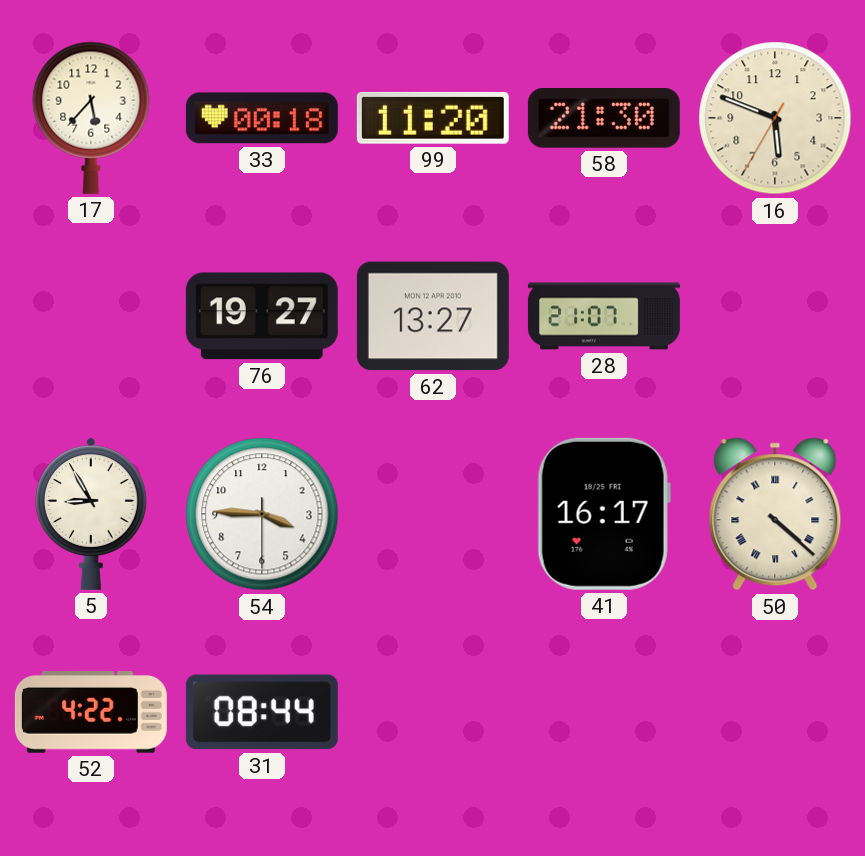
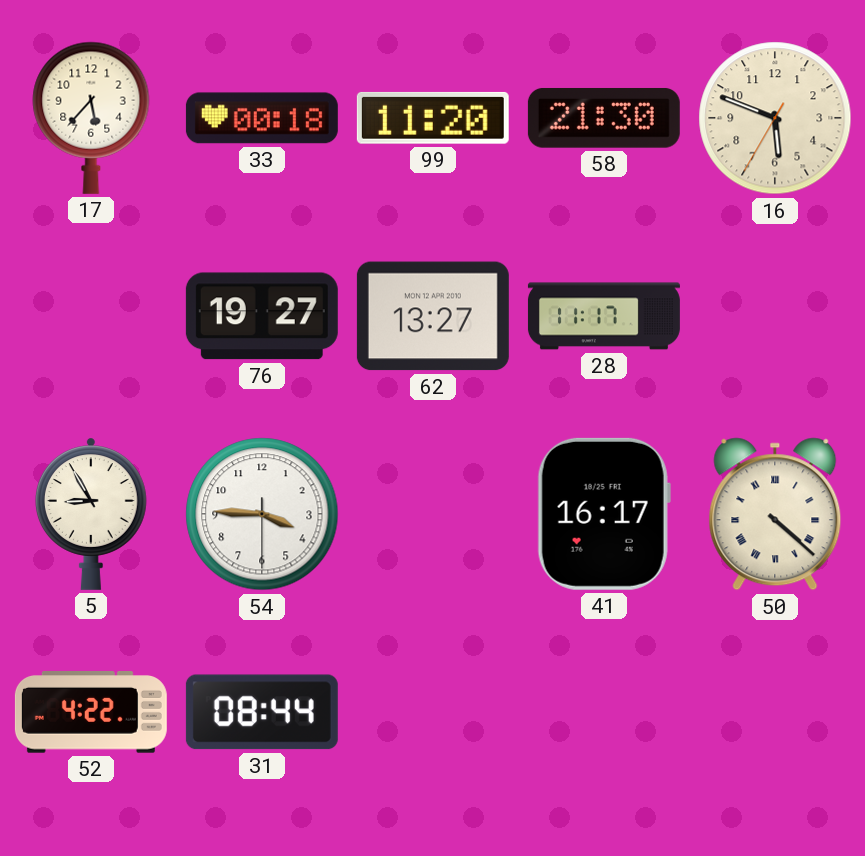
28: 21:07 -> 11:17
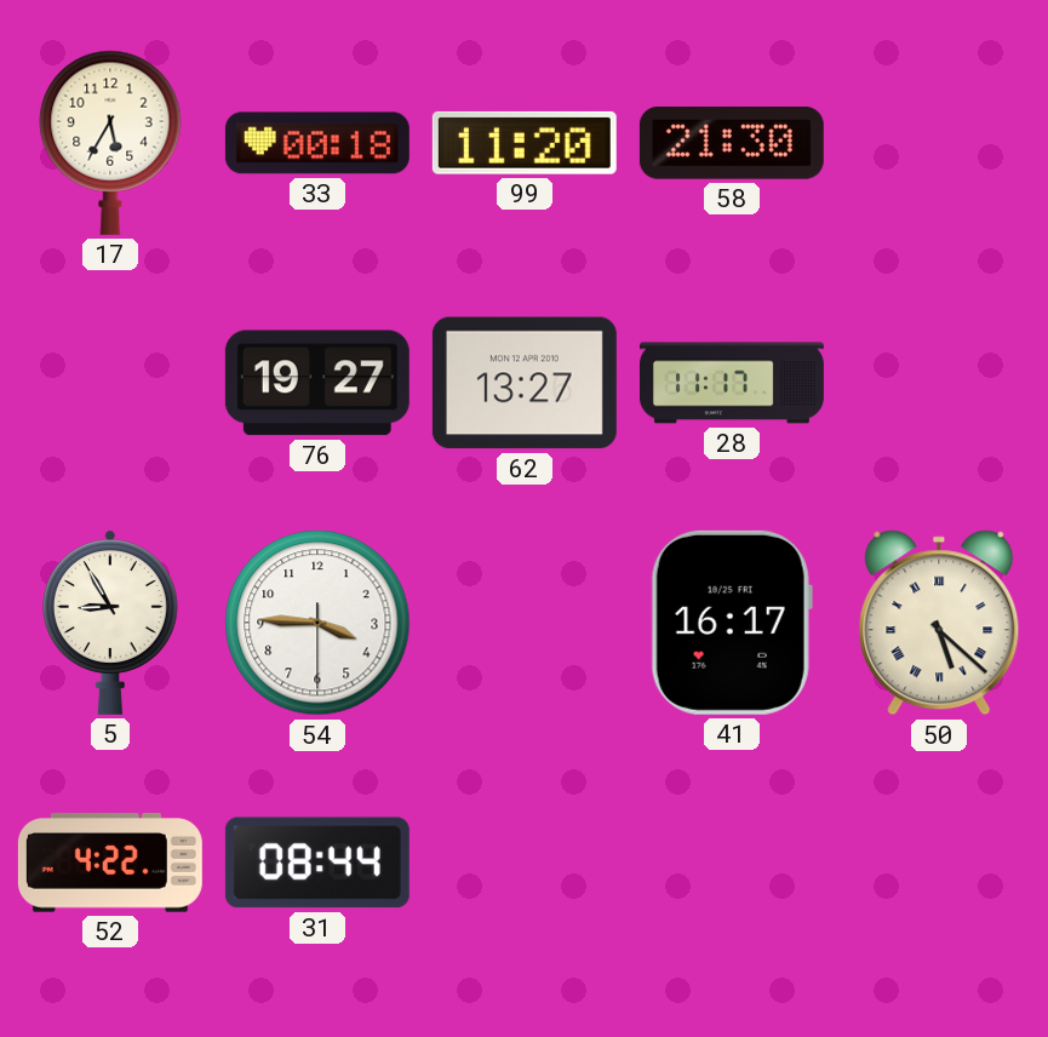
17: 5:37 -> 5:35
16: 5:48 -> none
50: 4:22 -> 5:22
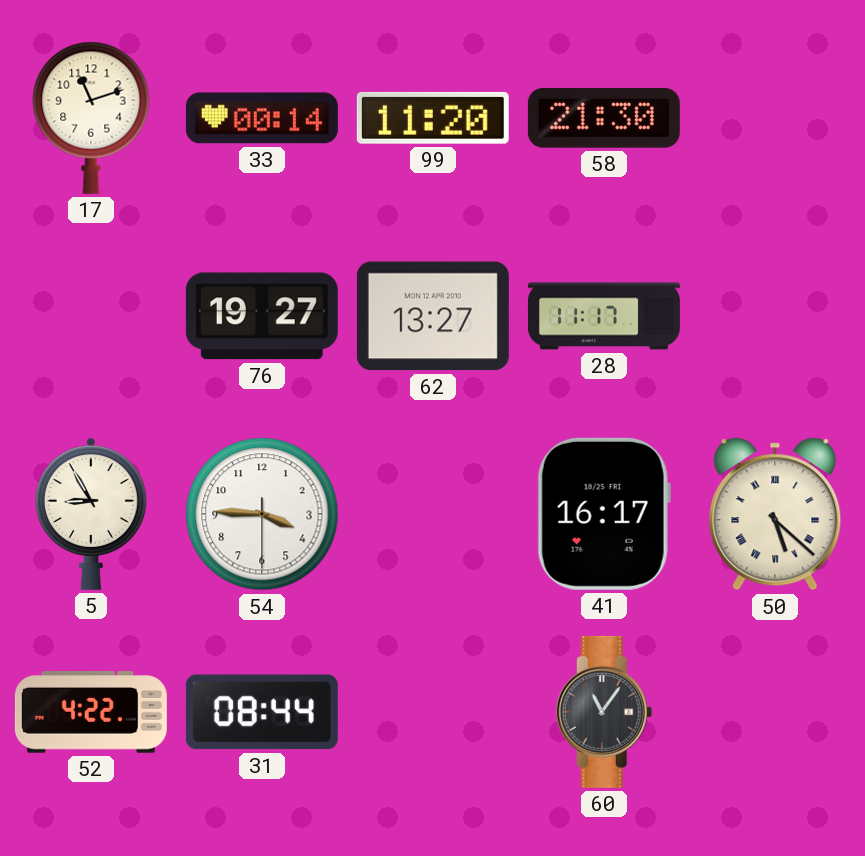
17: 5:35 -> 11:12
33: 00:18 -> 00:14
60: none -> 11:06
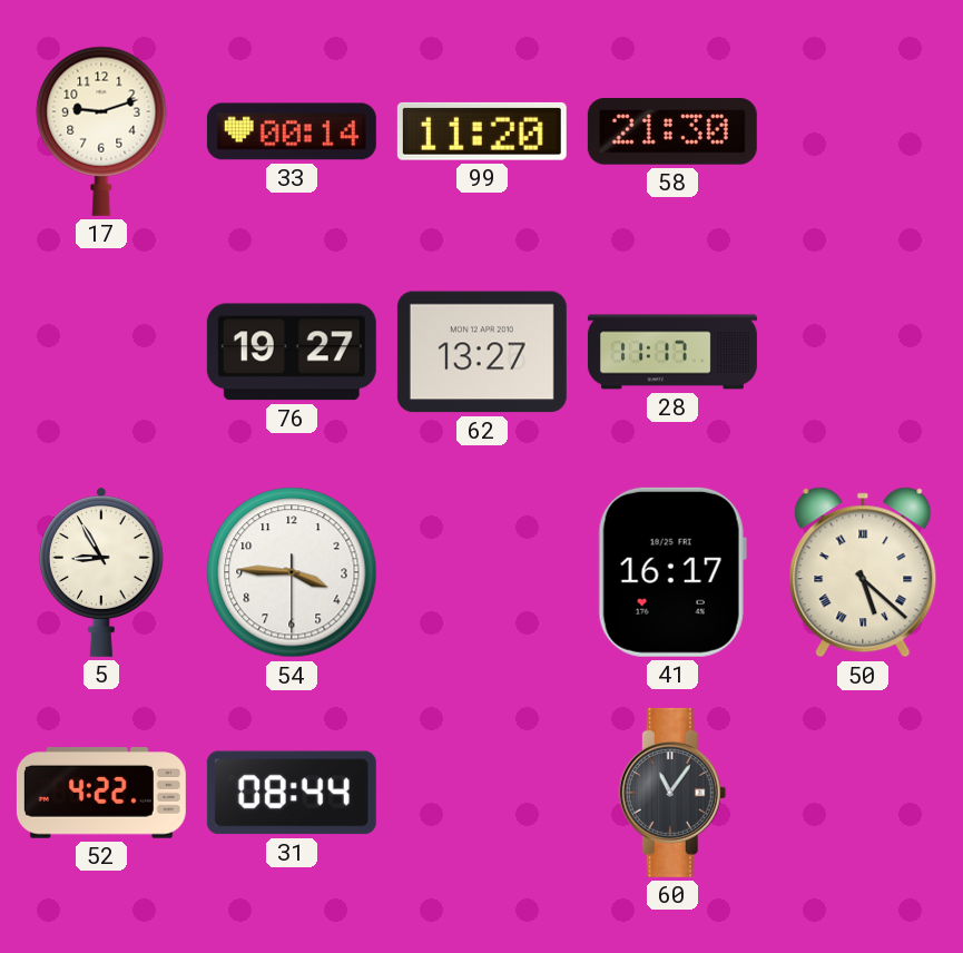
17: 11:12 -> 9:12
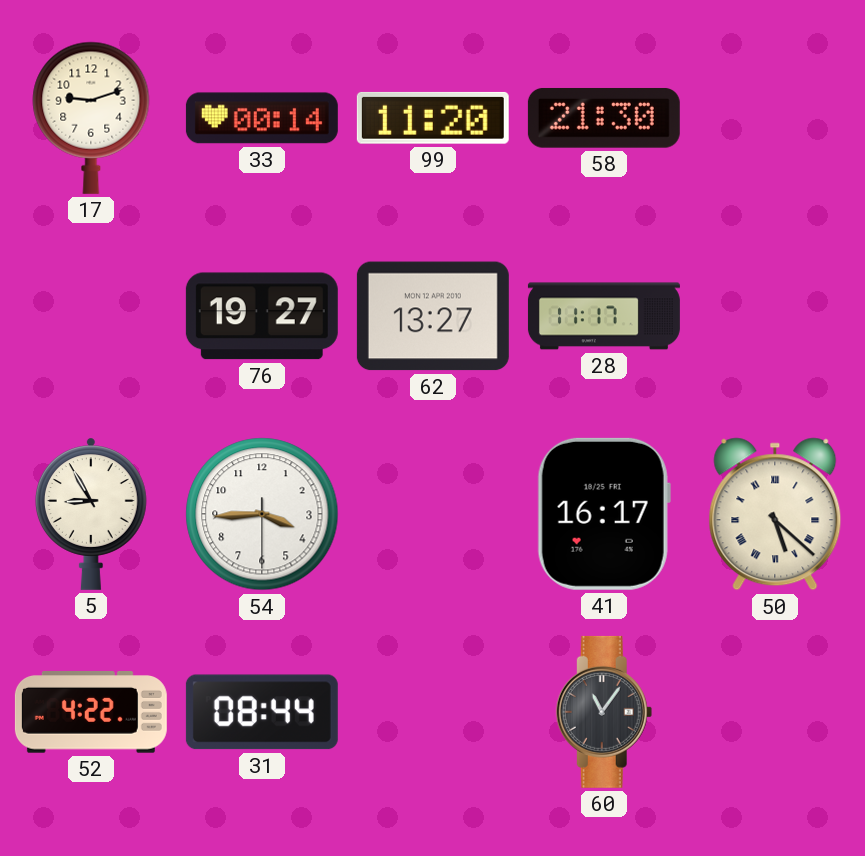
54: 3:45 -> 3:44
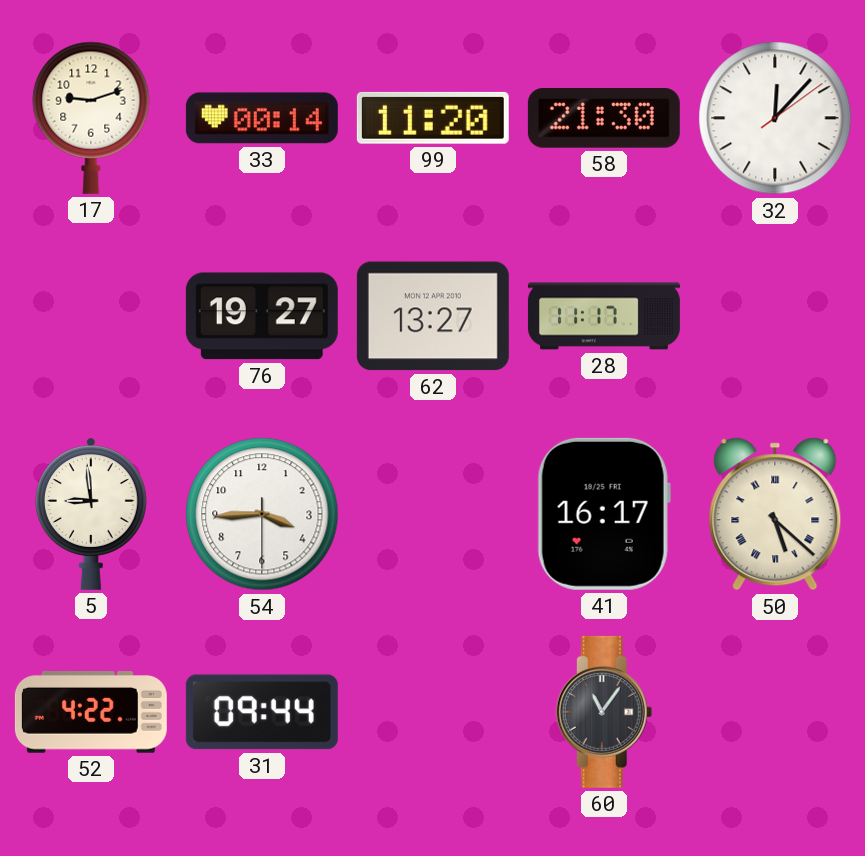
32: none -> 12:07
5: 8:55 -> 8:59
31: 08:44 -> 09:44
